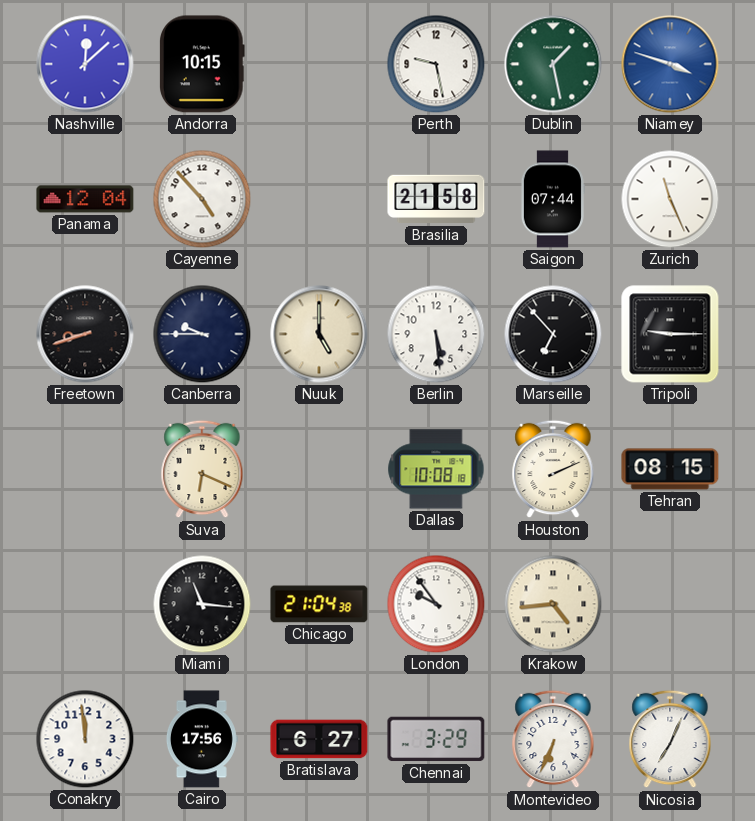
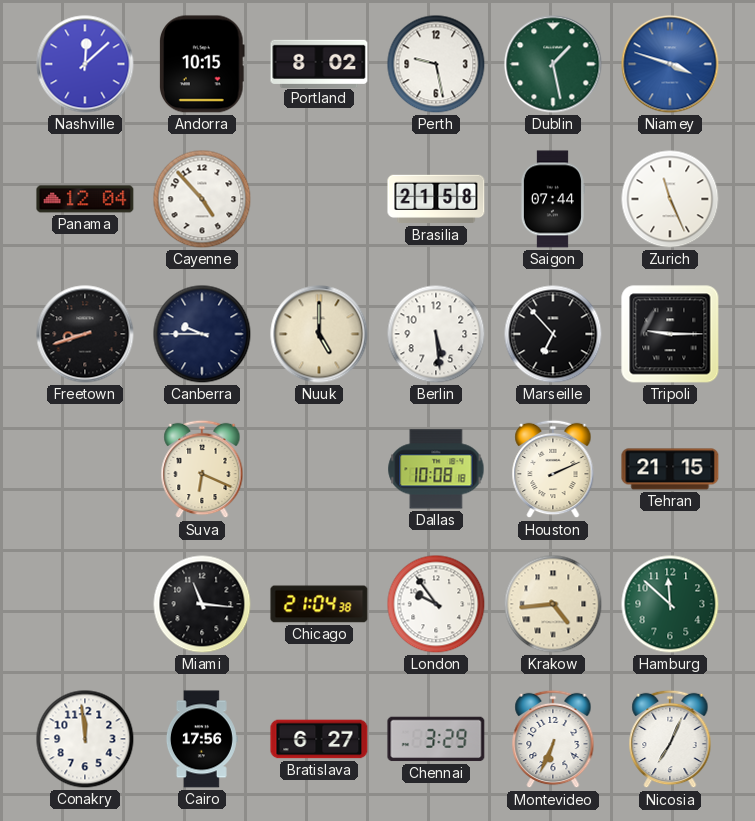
Portland: none -> 8:02
Tehran: 08:15 -> 21:15
Hamburg: none -> 11:52
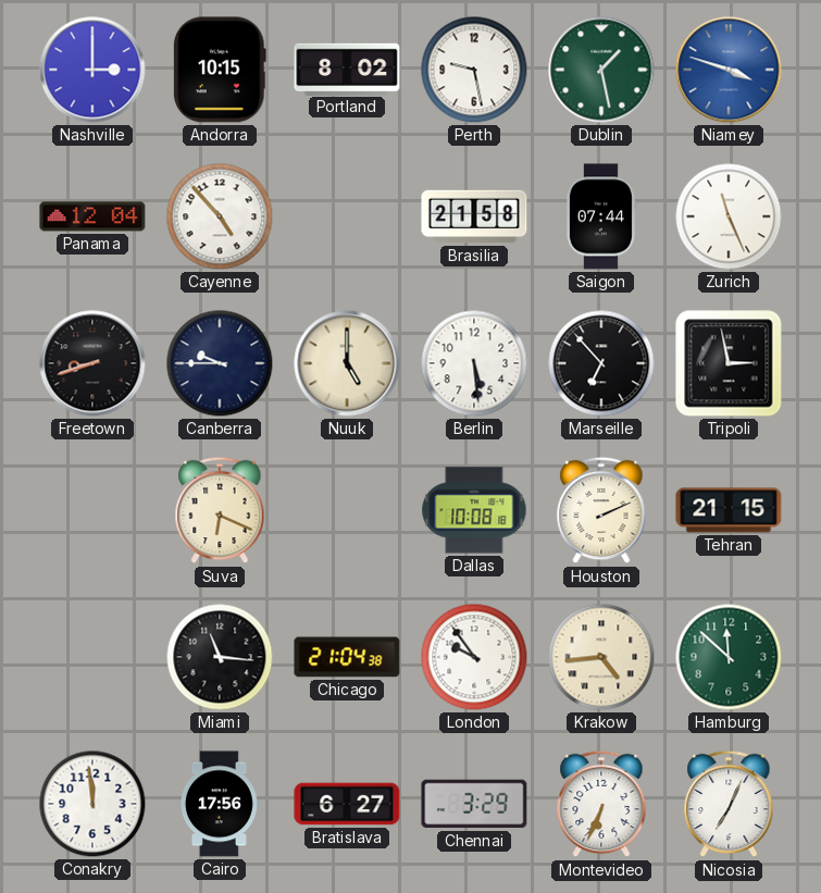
Nashville: 12:08 -> 3:00
Tripoli: 9:15 -> 2:58
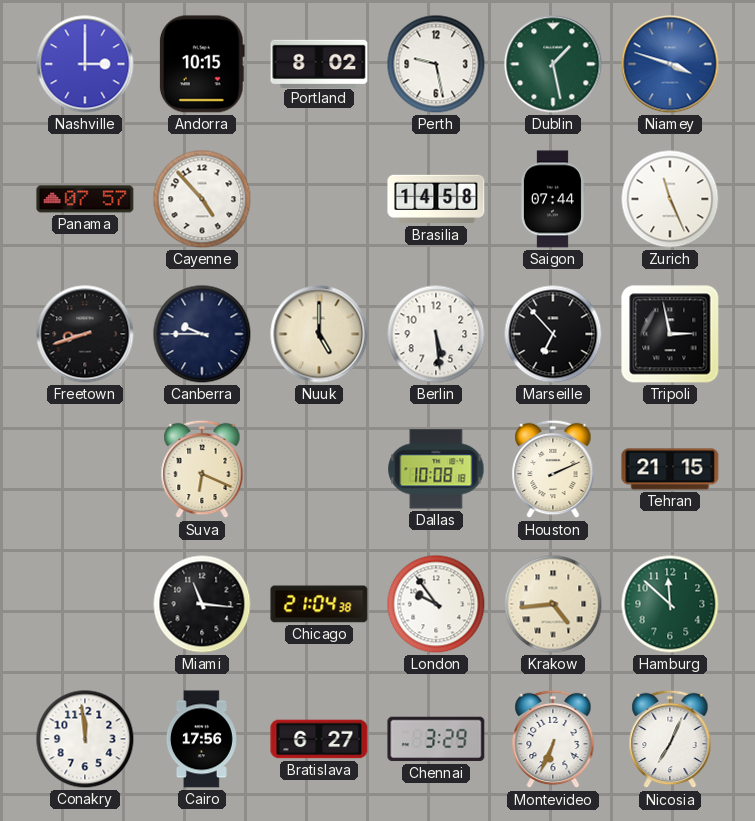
Panama: 12:04 -> 07:57
Brasilia: 21:58 -> 14:58
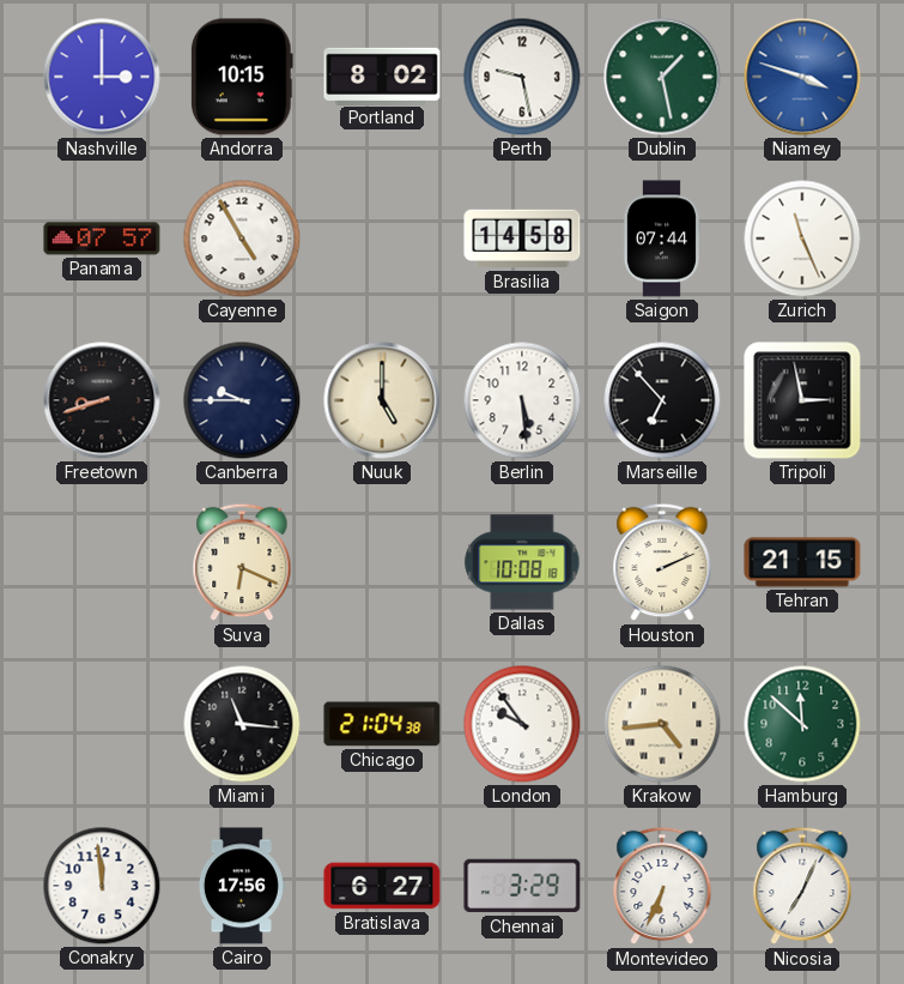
Cayenne: 4:53 -> 4:55
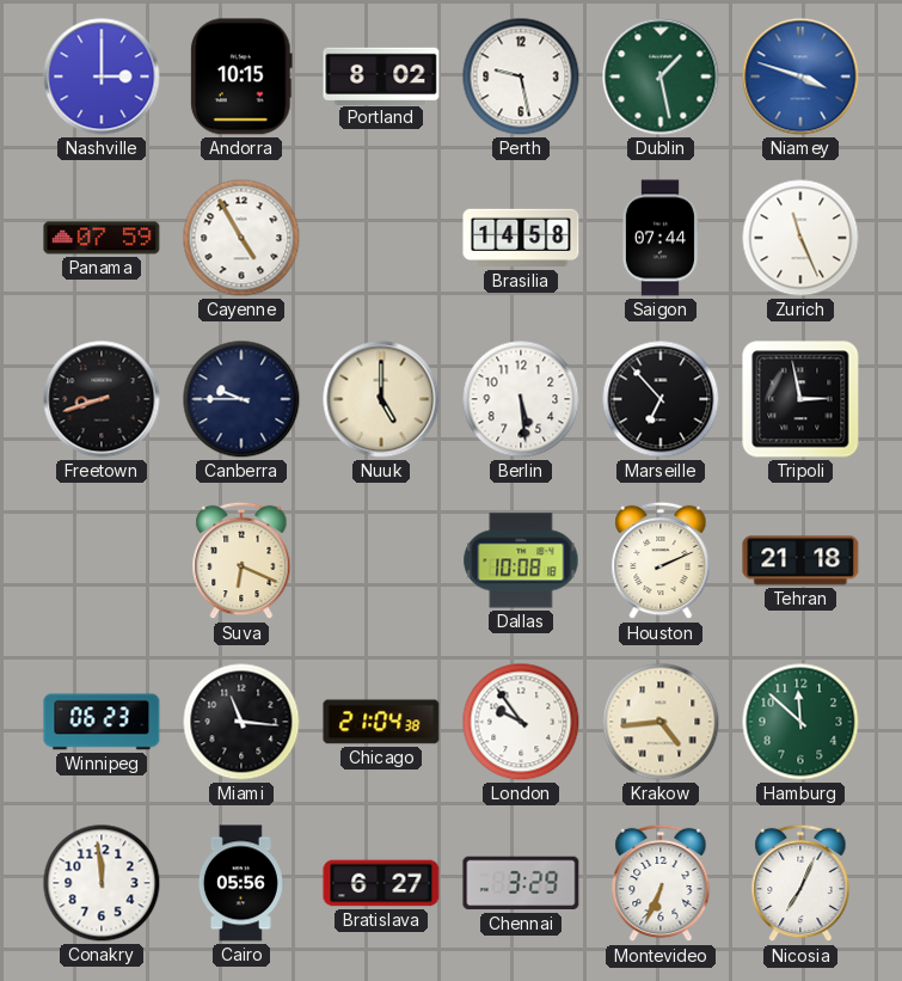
Panama: 07:57 -> 07:59
Tehran: 21:15 -> 21:18
Winnipeg: none -> 06:23
Cairo: 17:56 -> 05:56
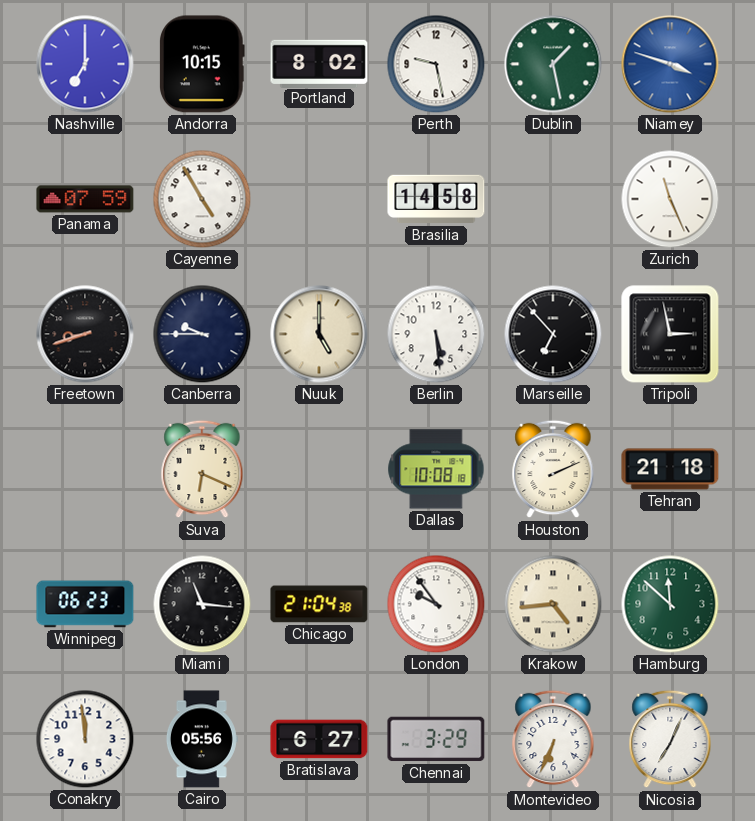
Nashville: 3:00 -> 7:00
Saigon: 07:44 -> none
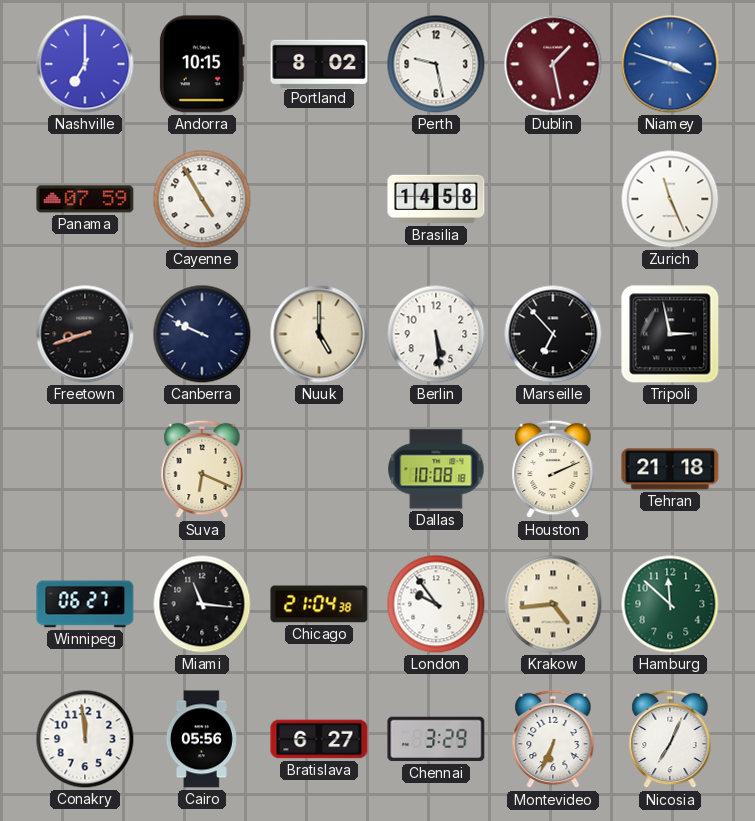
Dublin dial: green -> burgundy
Canberra: 9:45 -> 9:49
Winnipeg: 06:23 -> 06:27
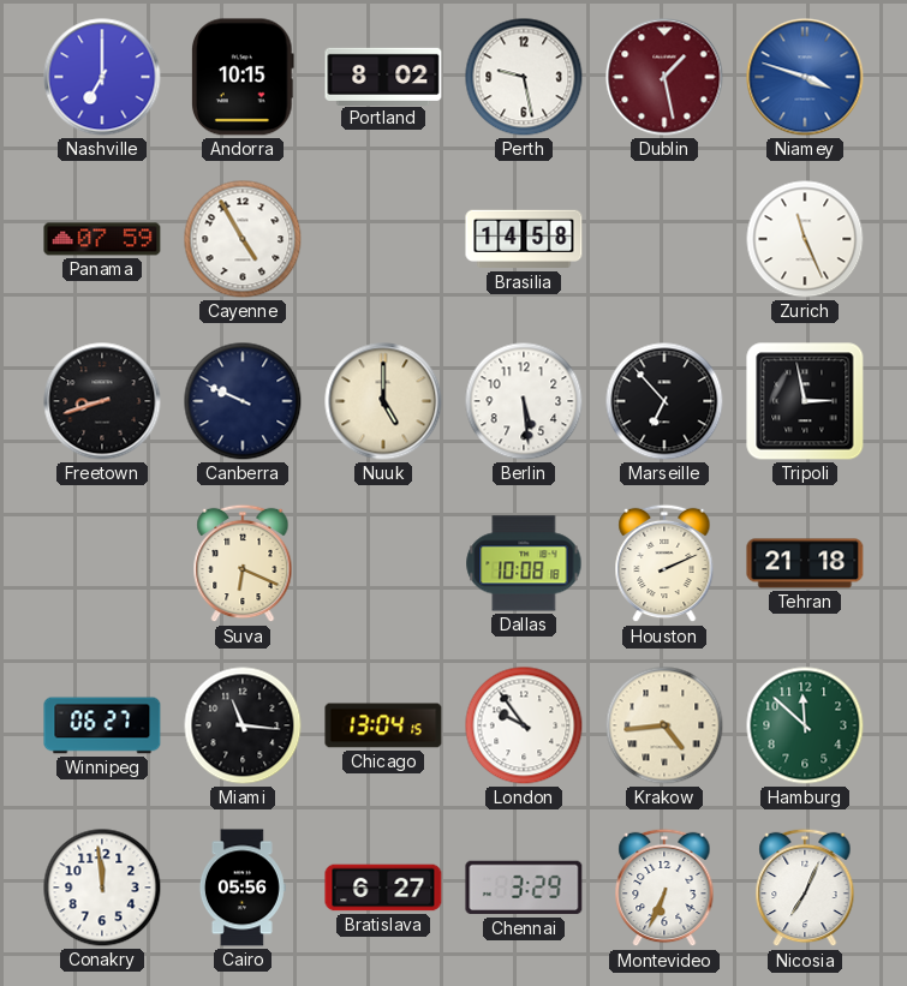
Chicago: 21:04 -> 13:04
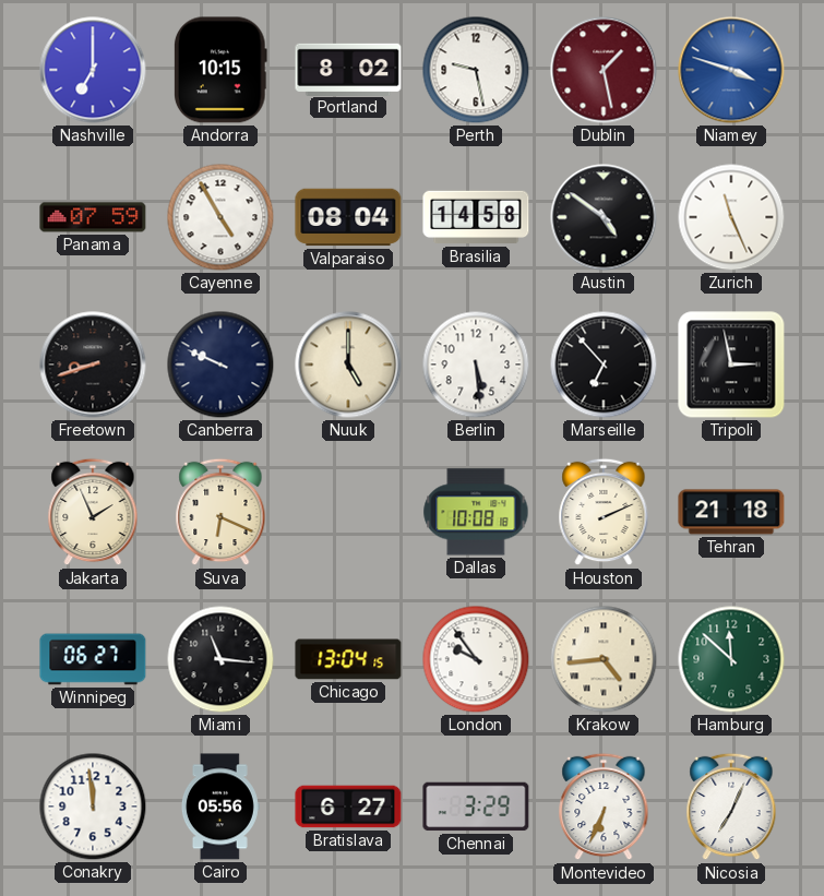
Valparaiso: none -> 08:04
Austin: none -> 4:51
Jakarta: none -> 1:56
